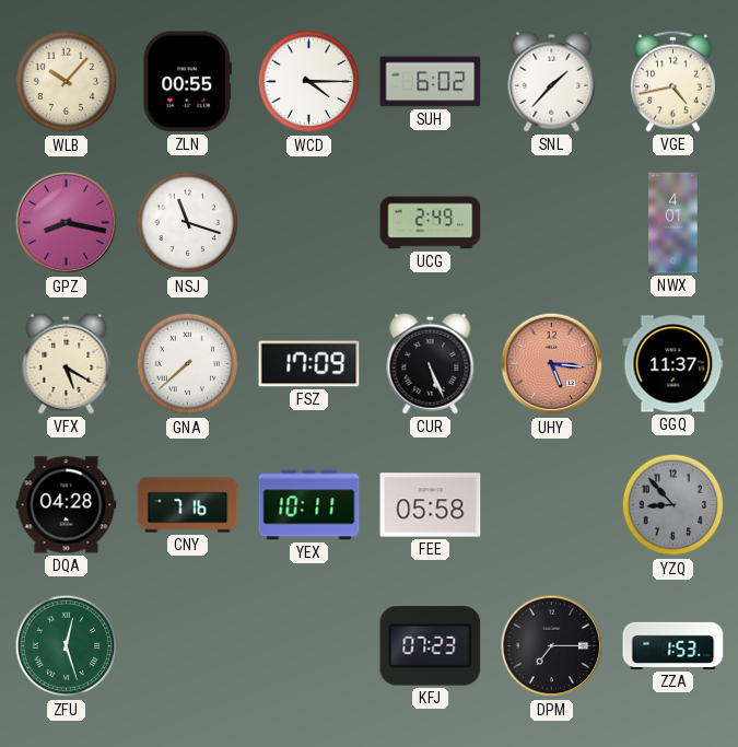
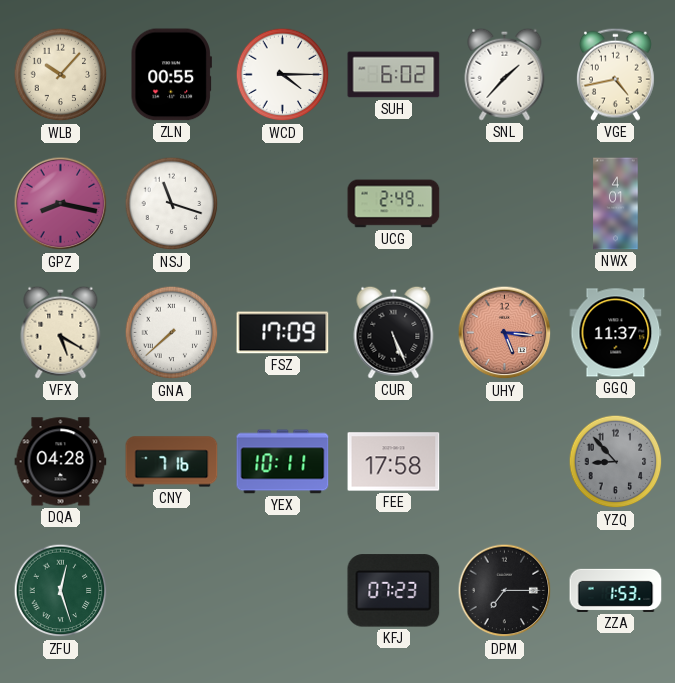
FEE: 05:58 -> 17:58
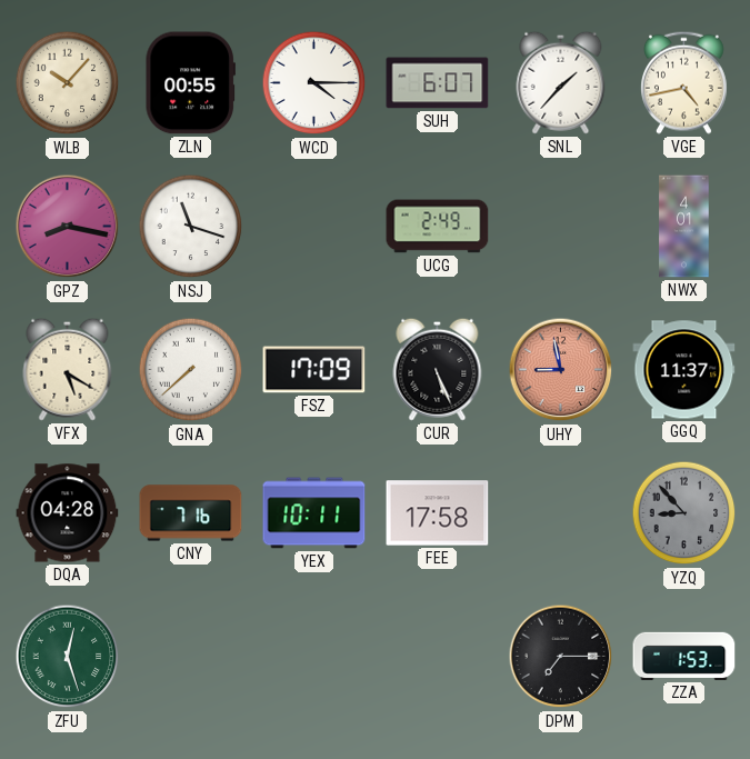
SUH: 6:02 -> 6:07
UHY: 5:16 -> 8:58
KFJ: 07:23 -> none
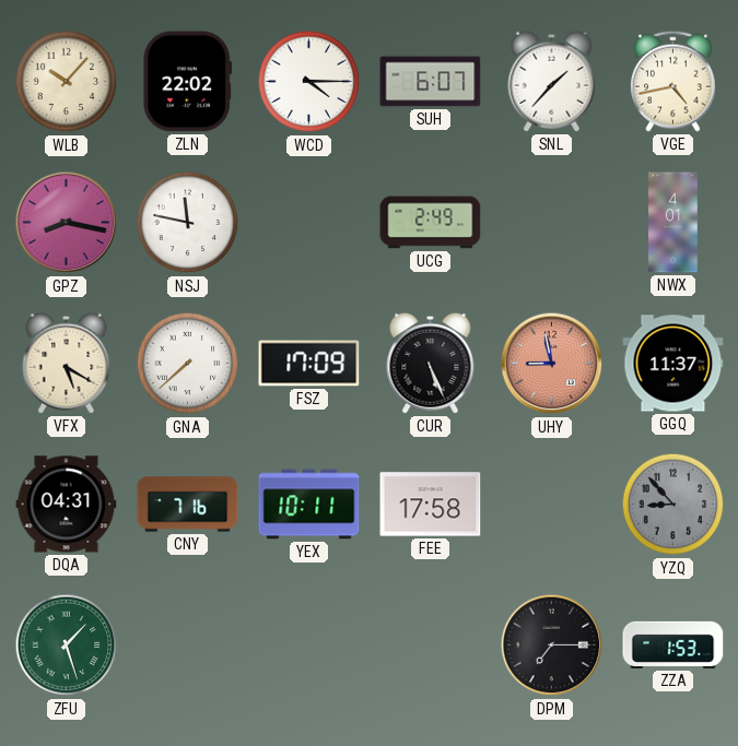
ZLN: 00:55 -> 22:02
NSJ: 11:18 -> 11:47
DQA: 04:28 -> 04:31
ZFU: 12:27 -> 1:27
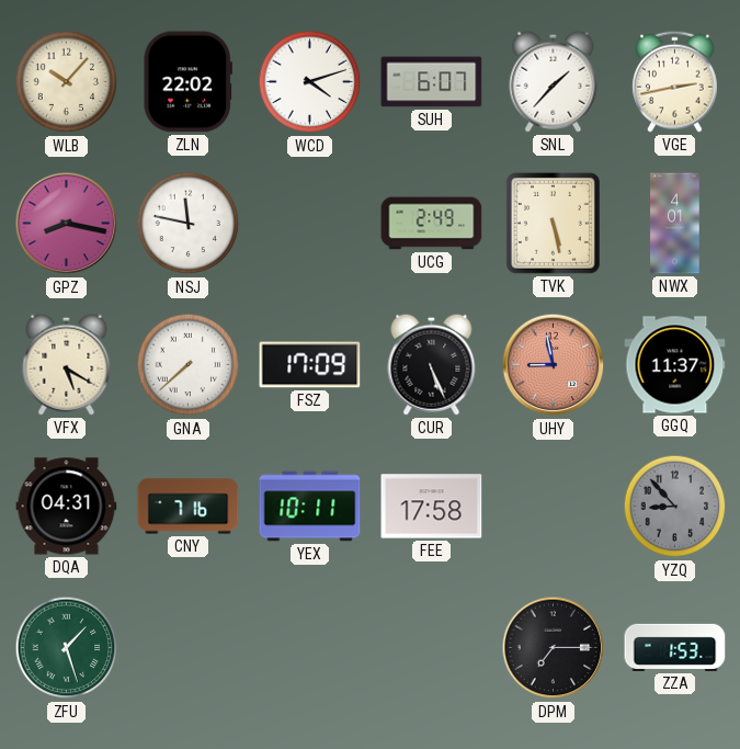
WCD: 4:15 -> 4:12
VGE: 4:43 -> 2:43
TVK: none -> 5:28
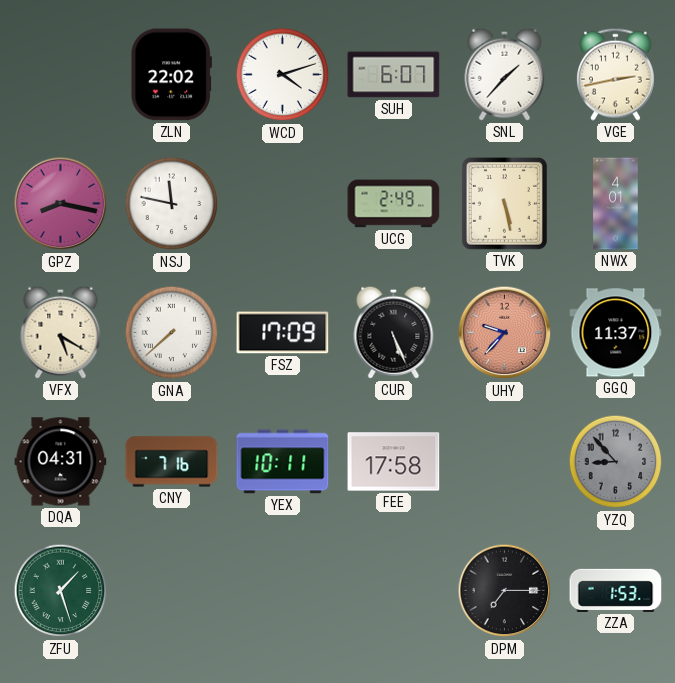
WLB: 10:07 -> none
UHY: 8:58 -> 9:37
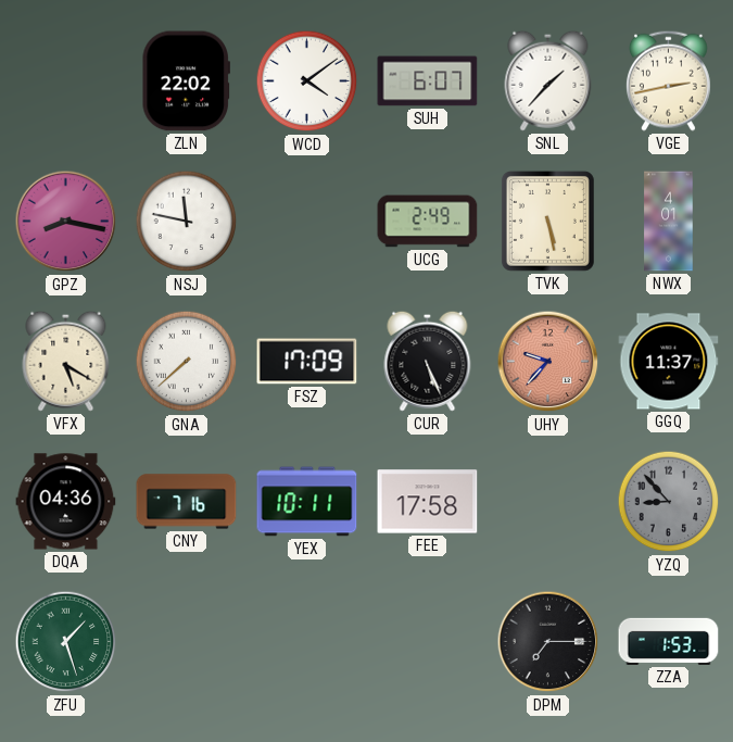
WCD: 4:12 -> 4:09
DQA: 04:31 -> 04:36
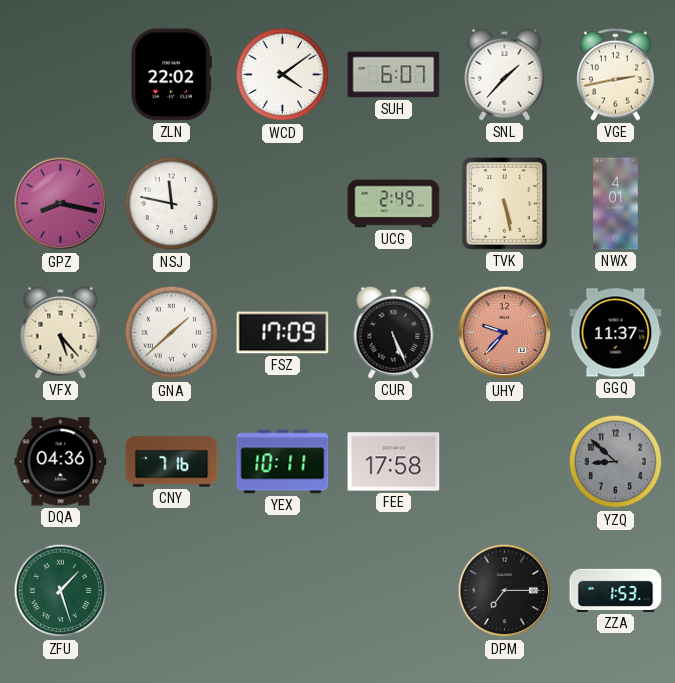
VFX: 5:20 -> 5:23
GNA: 7:38 -> 1:38
YZQ: 8:53 -> 8:52
